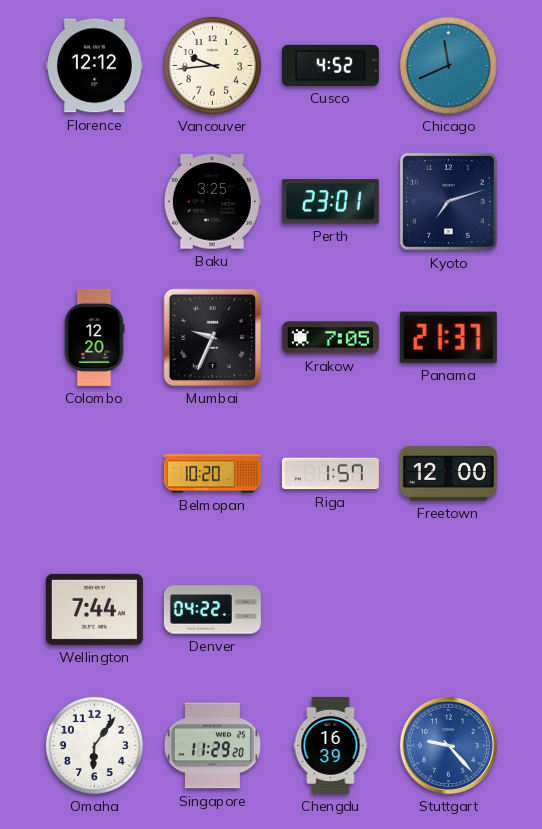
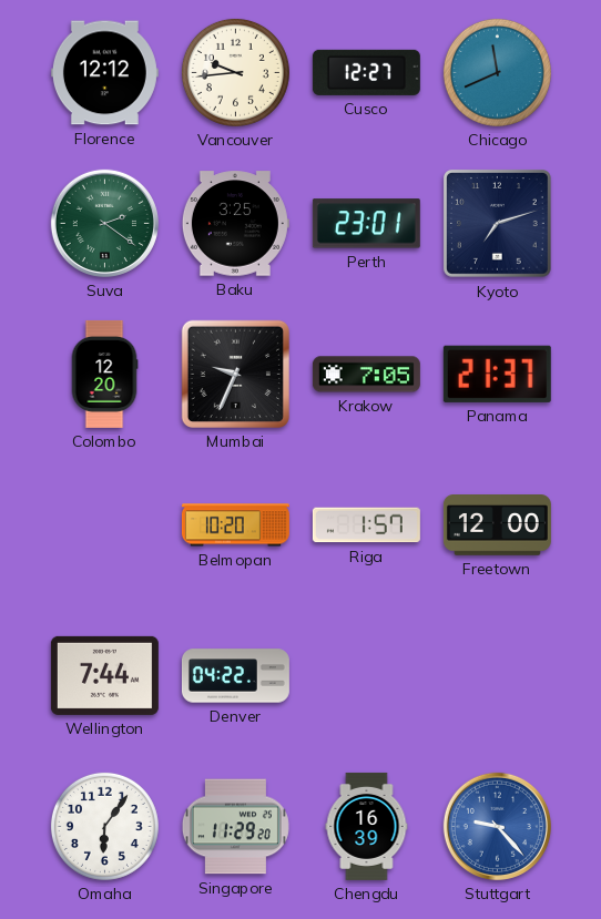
Cusco: 4:52 -> 12:27
Suva: none -> 2:21
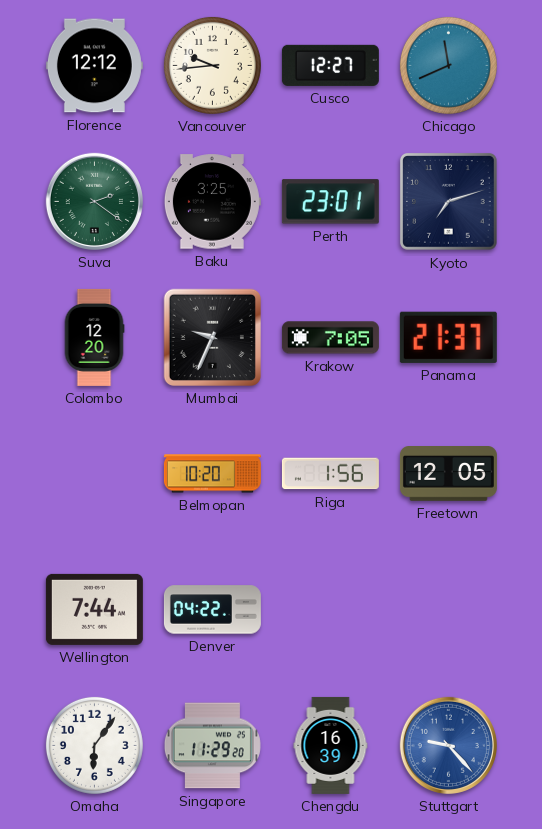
Riga: 1:57 -> 1:56
Freetown: 12:00 -> 12:05
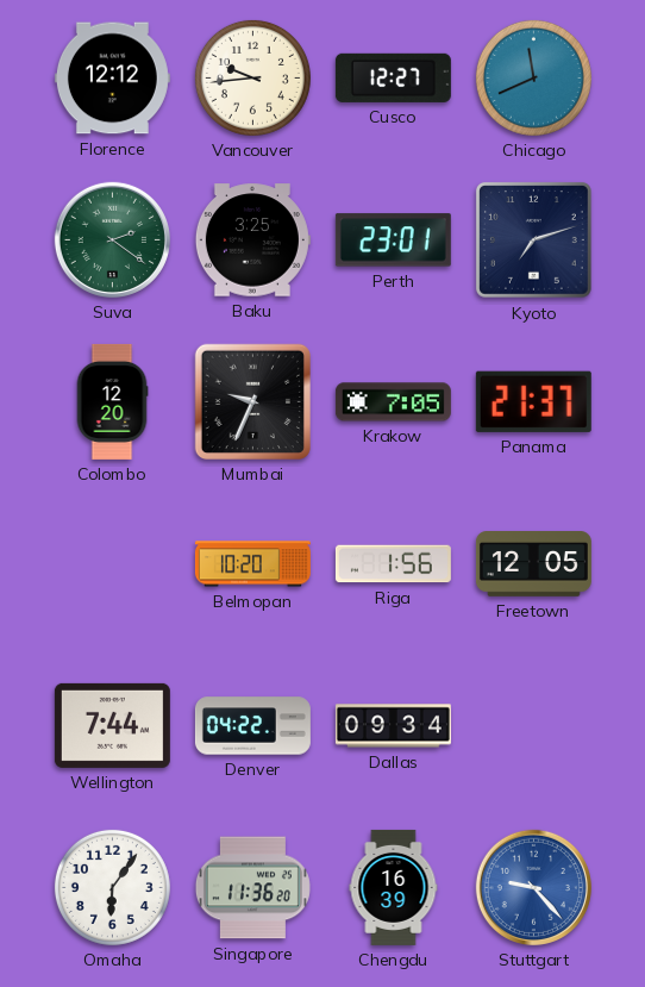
Dallas: none -> 09:34
Singapore: 11:29 -> 11:36
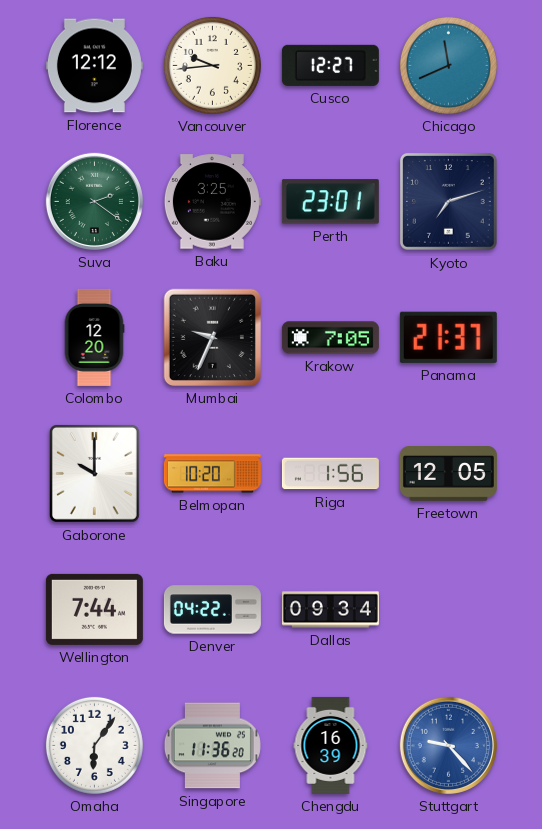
Gaborone: none -> 10:00
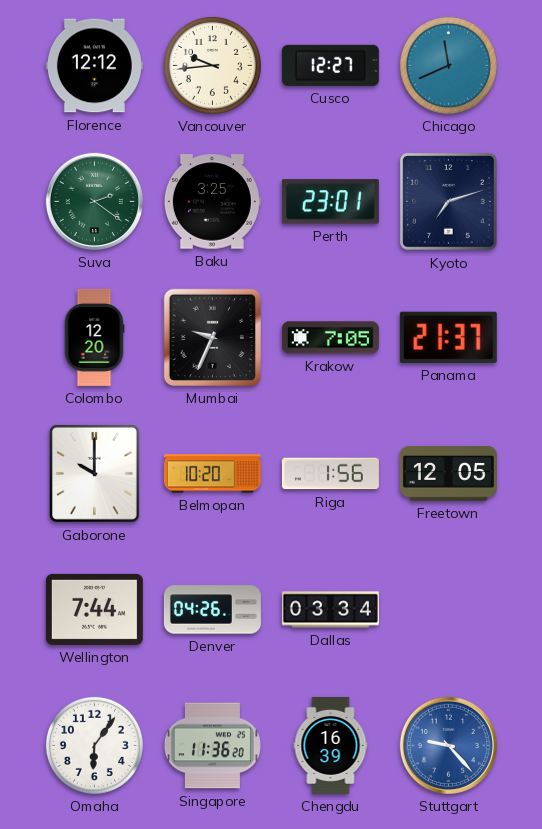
Denver: 04:22 -> 04:26
Dallas: 09:34 -> 03:34
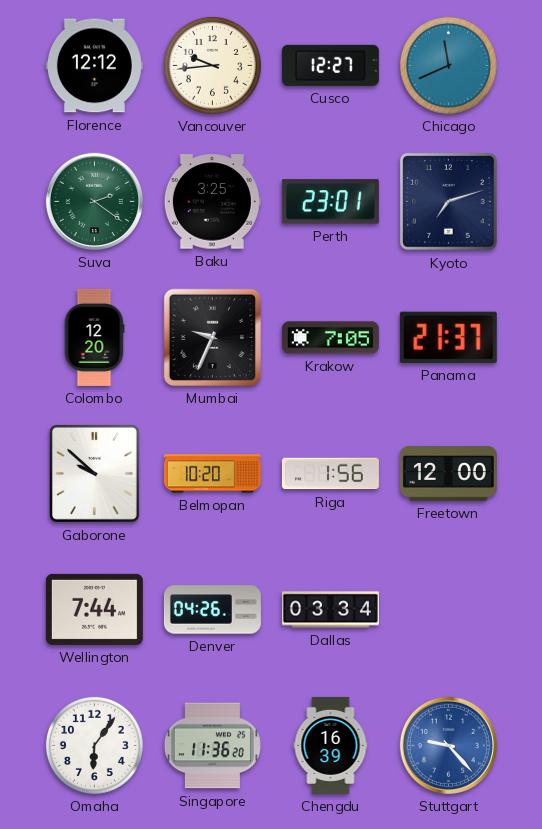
Gaborone: 10:00 -> 9:52
Freetown: 12:05 -> 12:00
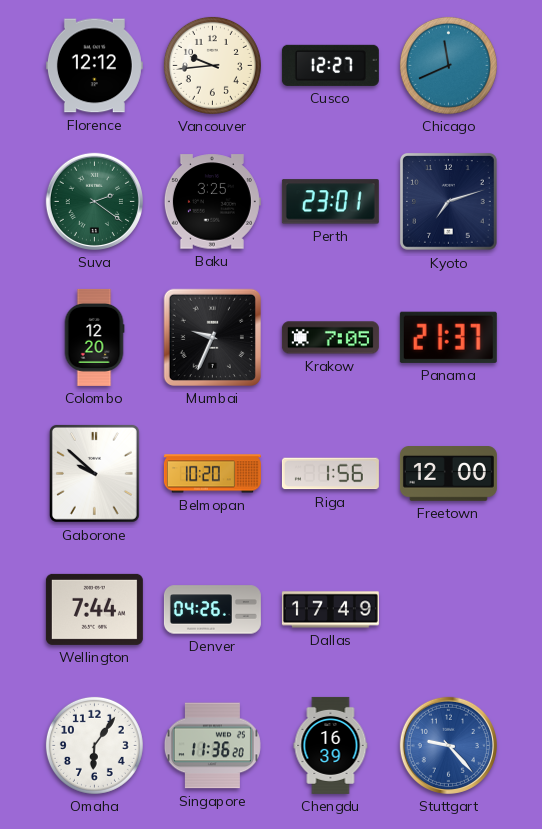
Dallas: 03:34 -> 17:49
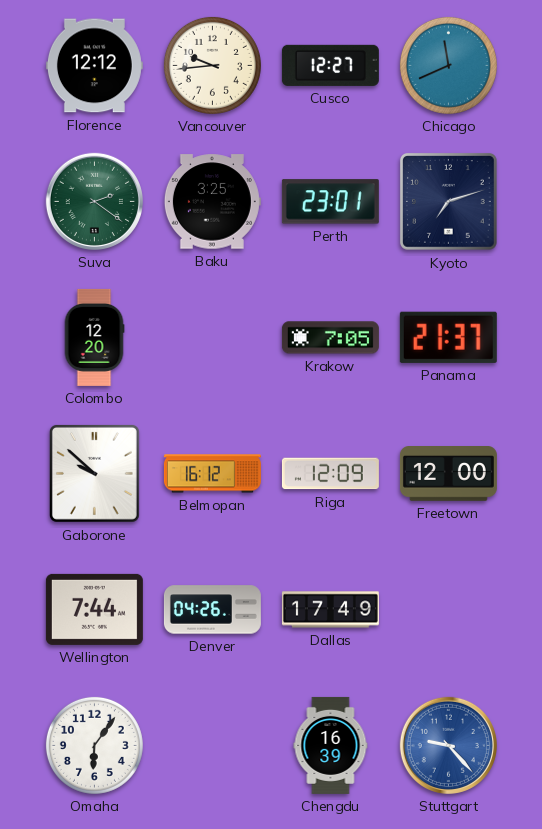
Mumbai: 9:34 -> none
Belmopan: 10:20 -> 16:12
Riga: 1:56 -> 12:09
Singapore: 11:36 -> none
